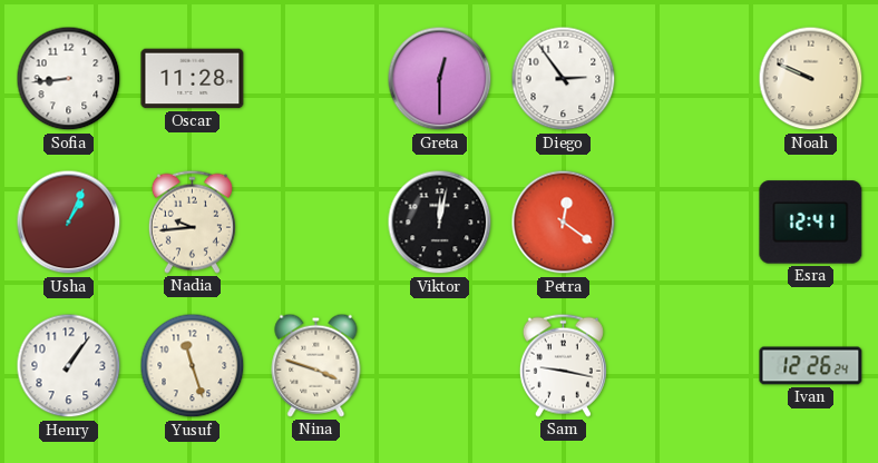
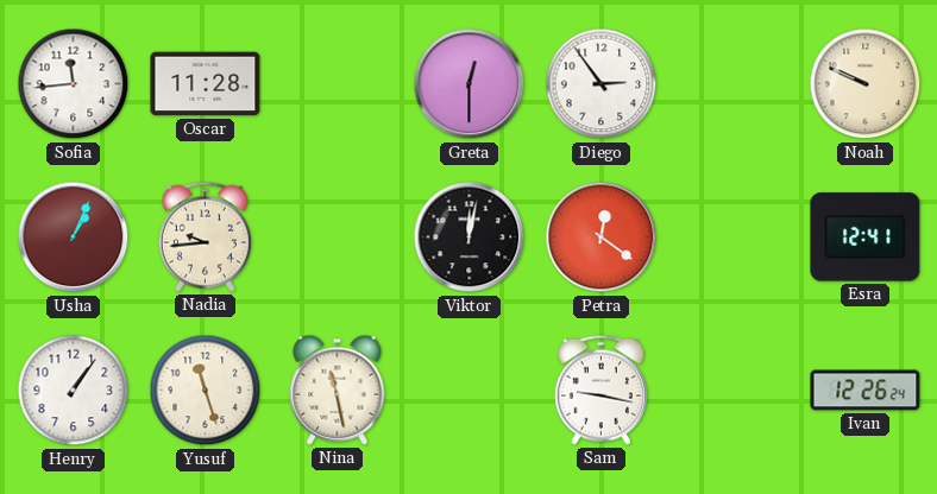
Sofia: 8:44 -> 11:44
Nina: 3:48 -> 11:28
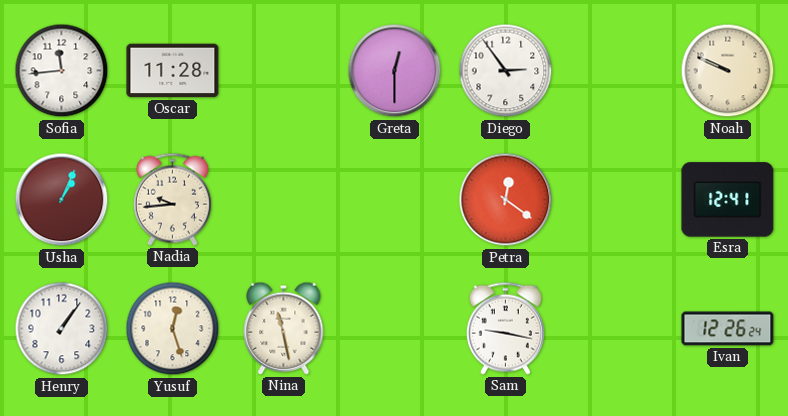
Viktor: 12:02 -> none
Yusuf: 11:27 -> 12:27
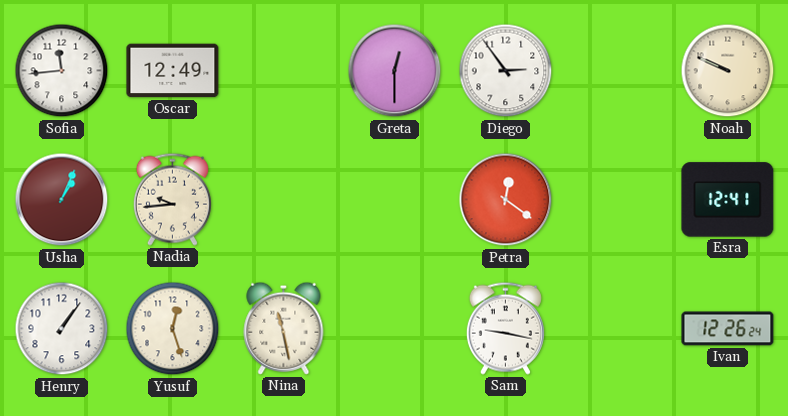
Oscar: 11:28 -> 12:49
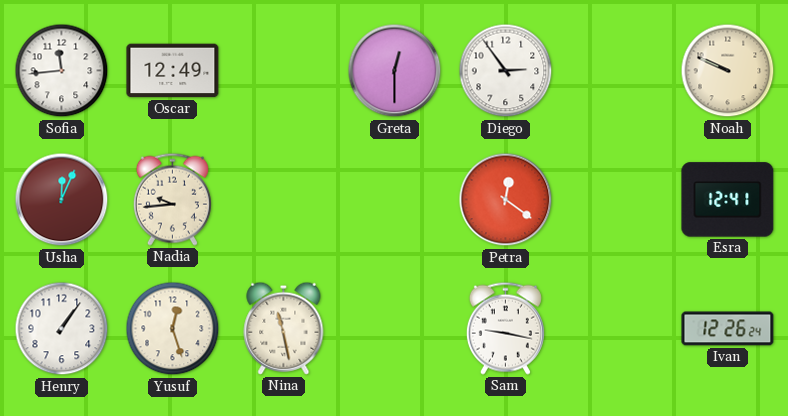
Usha: 1:04 -> 12:04
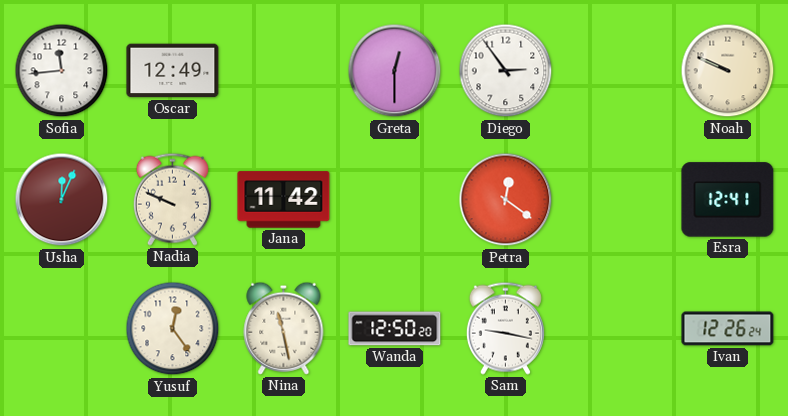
Nadia: 9:44 -> 9:49
Jana: none -> 11:42
Henry: 1:06 -> none
Yusuf: 12:27 -> 12:24
Wanda: none -> 12:50
